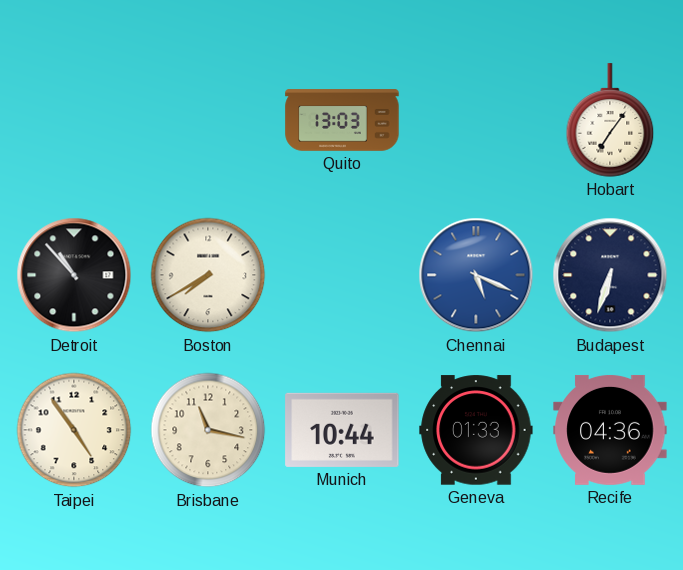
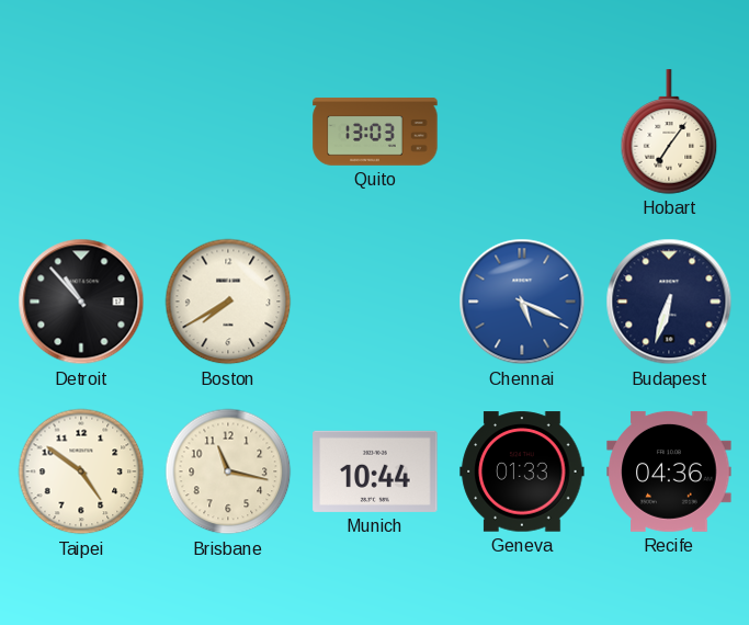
Taipei: 4:54 -> 4:51
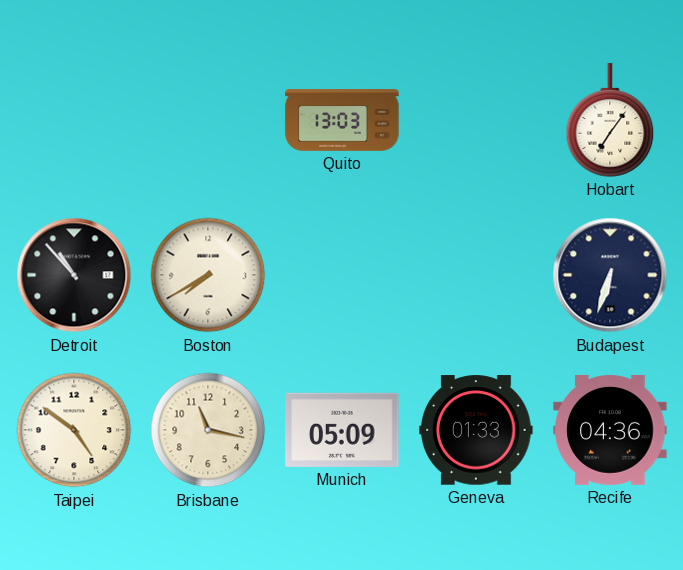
Chennai: 5:19 -> none
Munich: 10:44 -> 05:09
